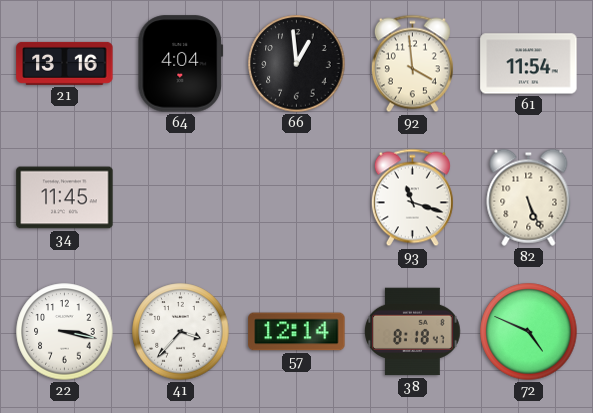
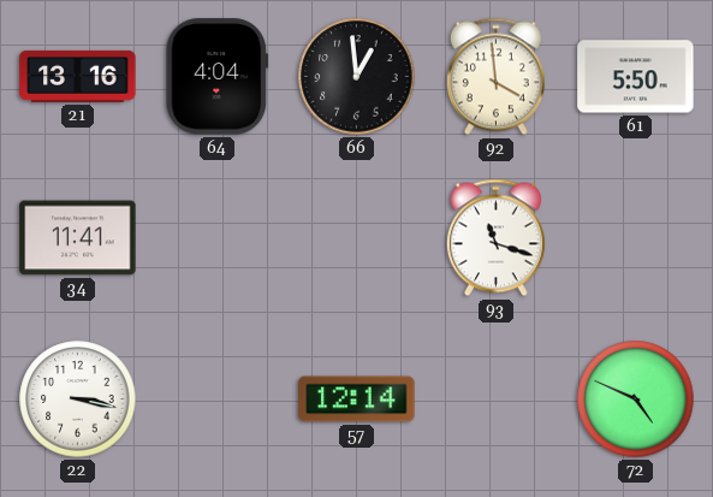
61: 11:54 -> 5:50
34: 11:45 -> 11:41
82: 5:26 -> none
41: 3:37 -> none
38: 8:18 -> none
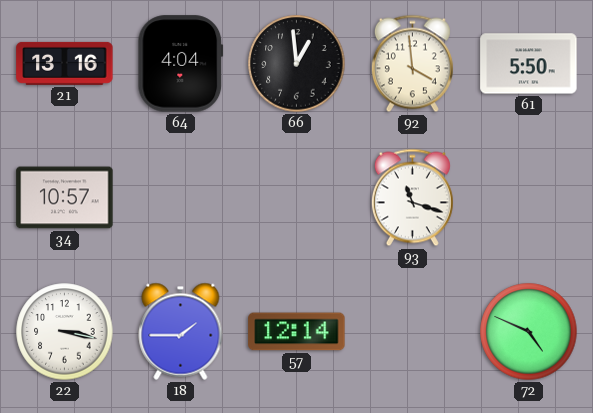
34: 11:41 -> 10:57
18: none -> 1:45
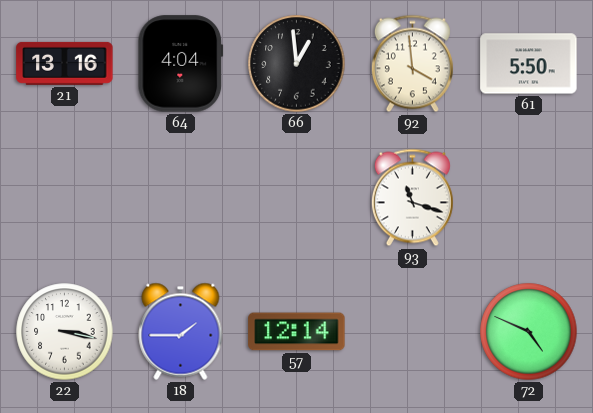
34: 10:57 -> none
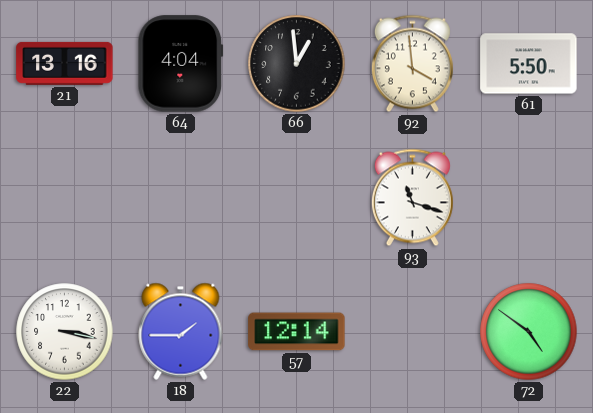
72: 4:49 -> 4:51
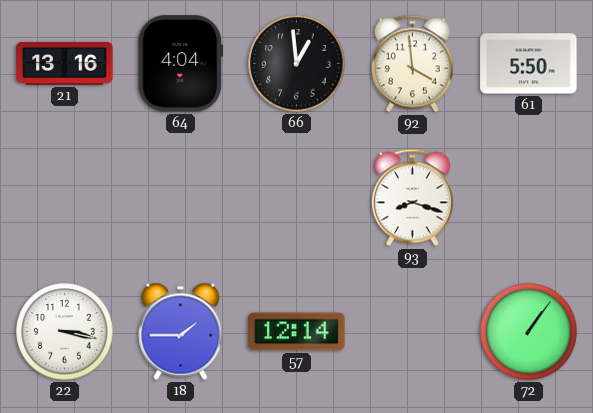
93: 11:18 -> 8:18
72: 4:51 -> 1:06
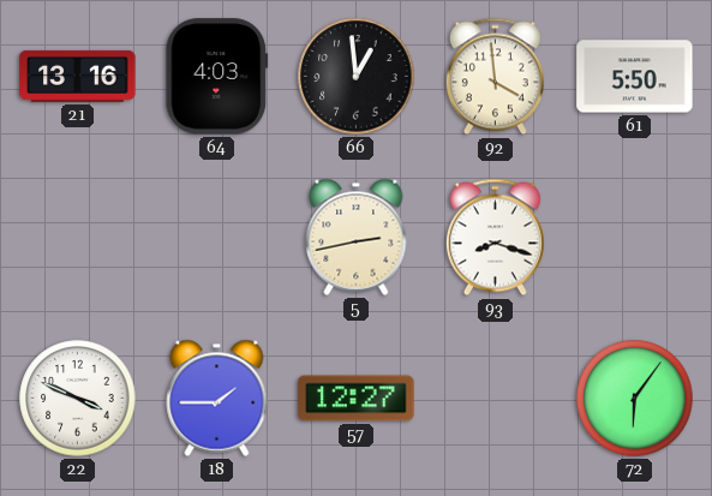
64: 4:04 -> 4:03
5: none -> 2:43
22: 3:17 -> 3:49
57: 12:14 -> 12:27
72: 1:06 -> 6:06
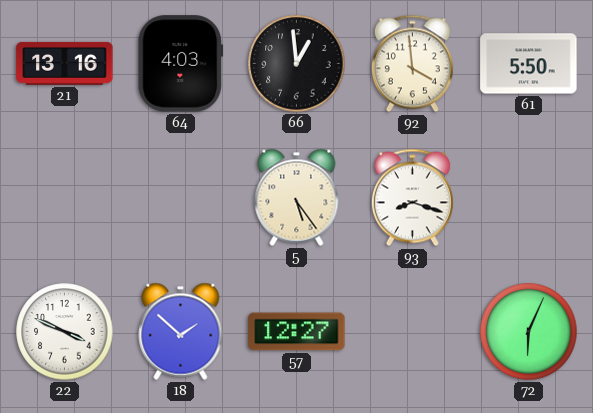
5: 2:43 -> 5:24
18: 1:45 -> 1:52
72: 6:06 -> 6:04
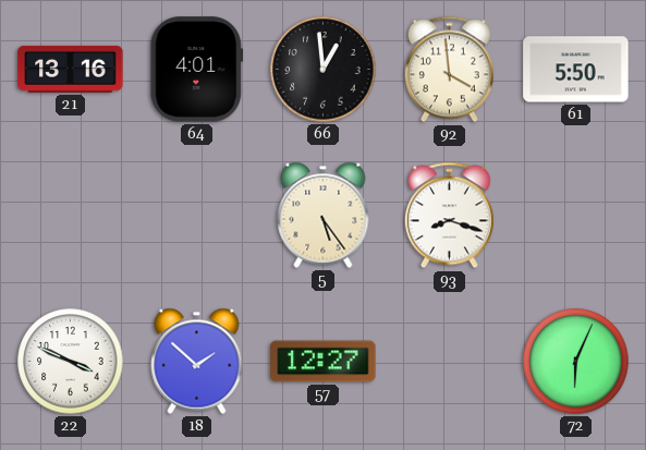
64: 4:03 -> 4:01
